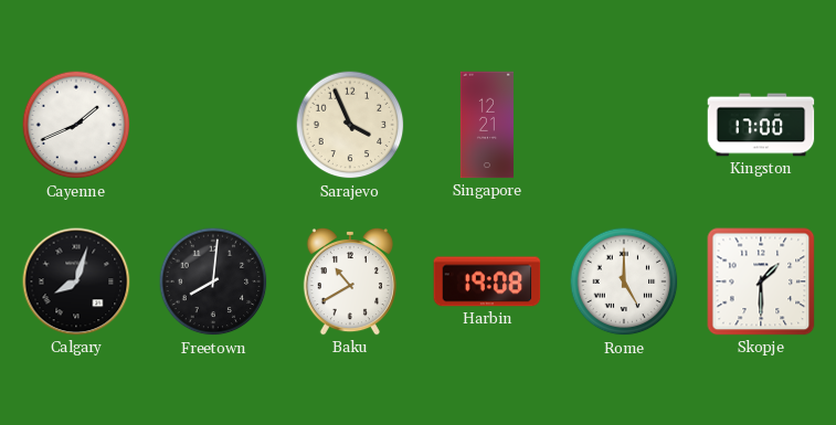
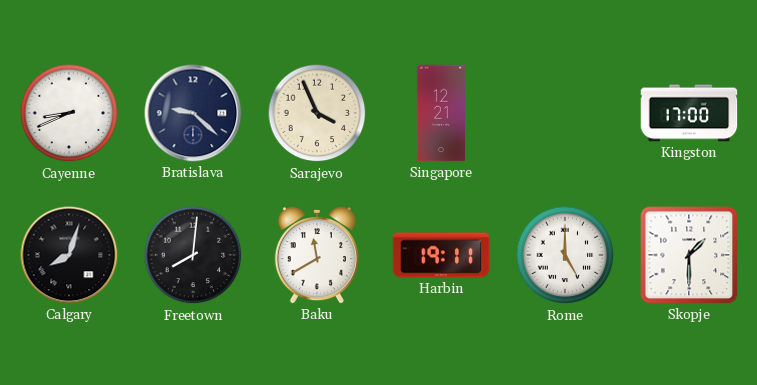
Cayenne: 1:41 -> 8:41
Bratislava: none -> 9:22
Baku: 10:40 -> 11:40
Harbin: 19:08 -> 19:11
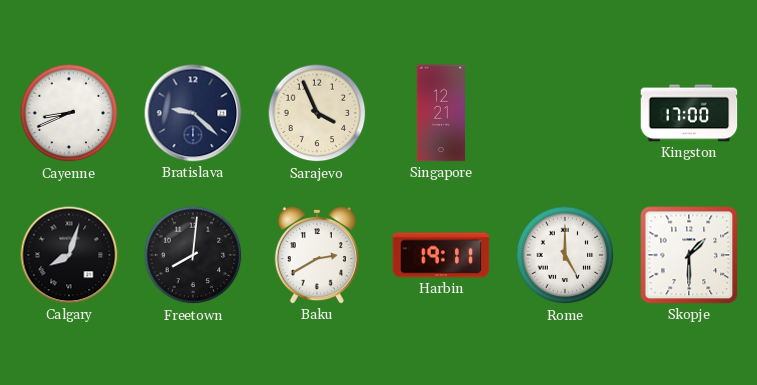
Baku: 11:40 -> 2:40
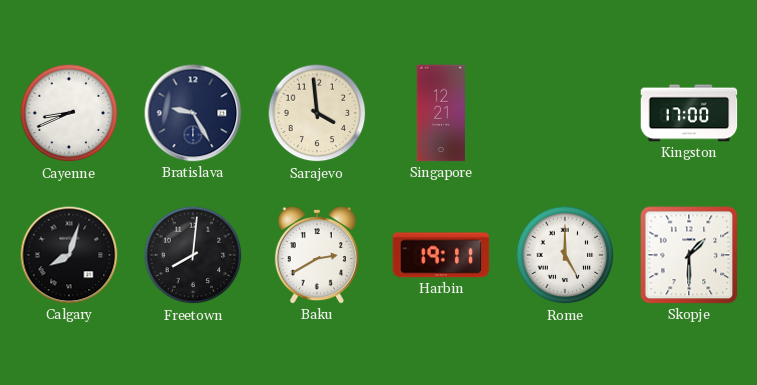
Bratislava: 9:22 -> 9:25
Sarajevo: 3:56 -> 3:59
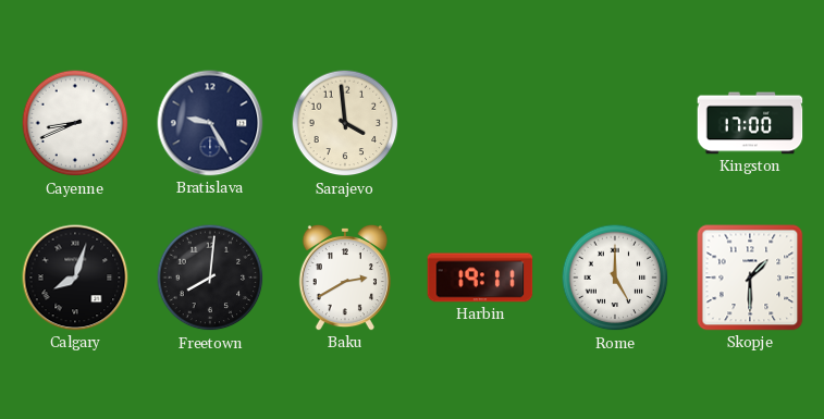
Singapore: 12:21 -> none
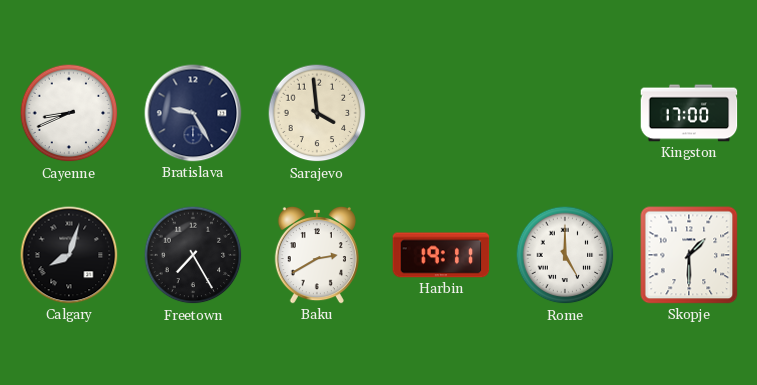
Freetown: 8:01 -> 7:25
